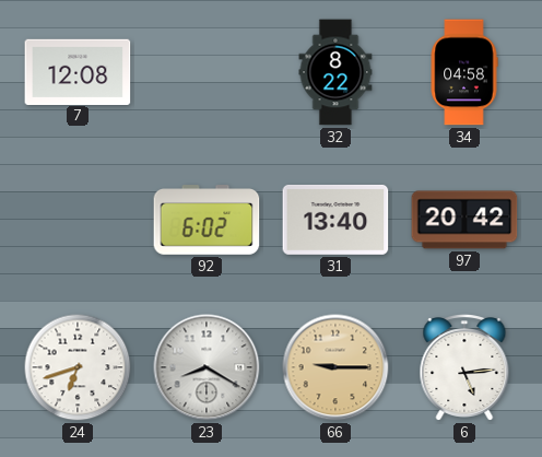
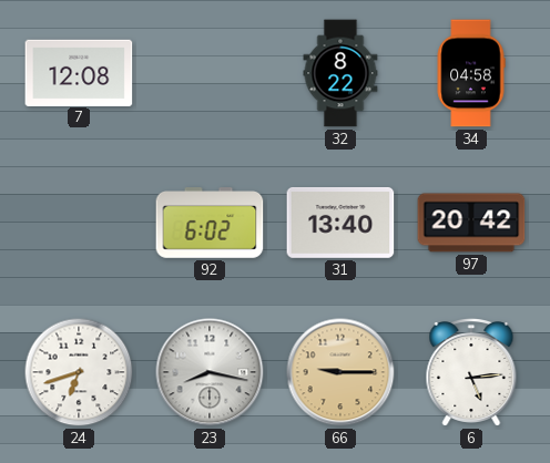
23: 8:20 -> 8:17
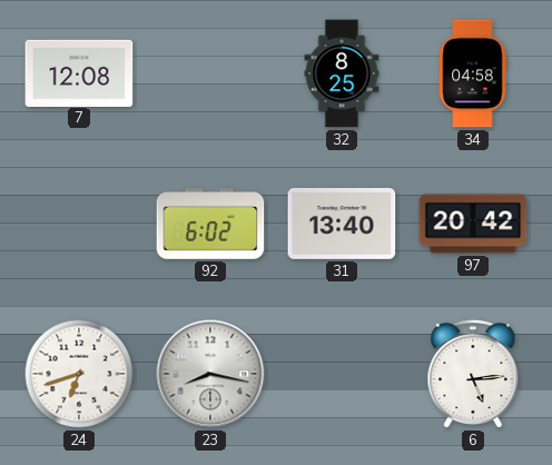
32: 8:22 -> 8:25
66: 9:15 -> none
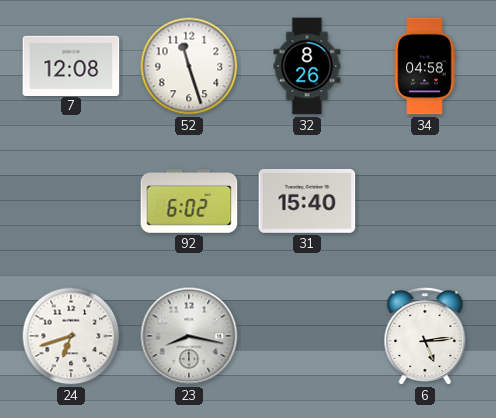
52: none -> 11:27
32: 8:25 -> 8:26
31: 13:40 -> 15:40
97: 20:42 -> none
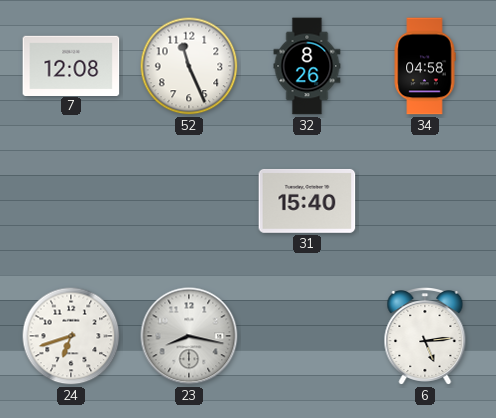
52: 11:27 -> 11:26
92: 6:02 -> none
